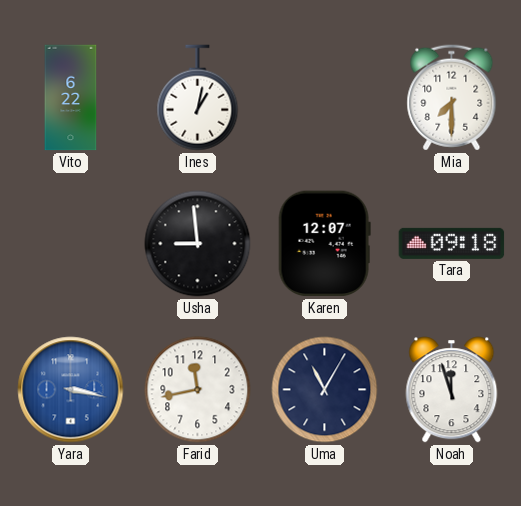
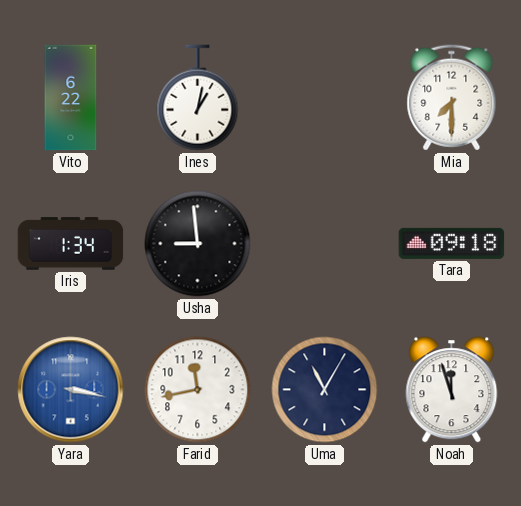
Iris: none -> 1:34
Karen: 12:07 -> none
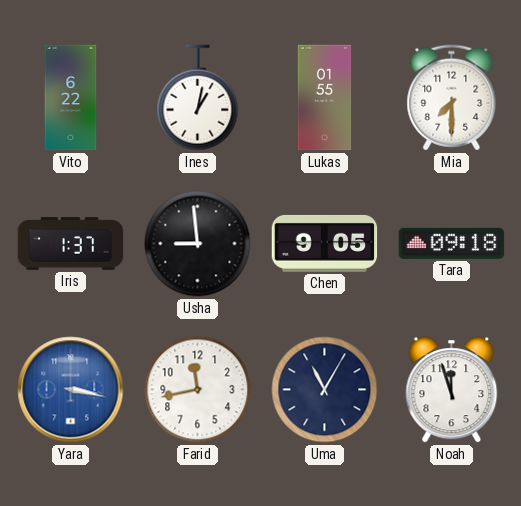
Lukas: none -> 01:55
Iris: 1:34 -> 1:37
Chen: none -> 9:05
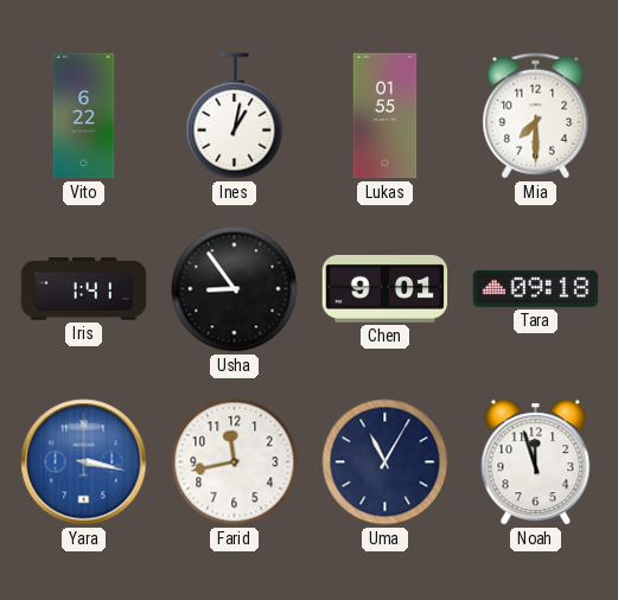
Iris: 1:37 -> 1:41
Usha: 8:59 -> 8:54
Chen: 9:05 -> 9:01
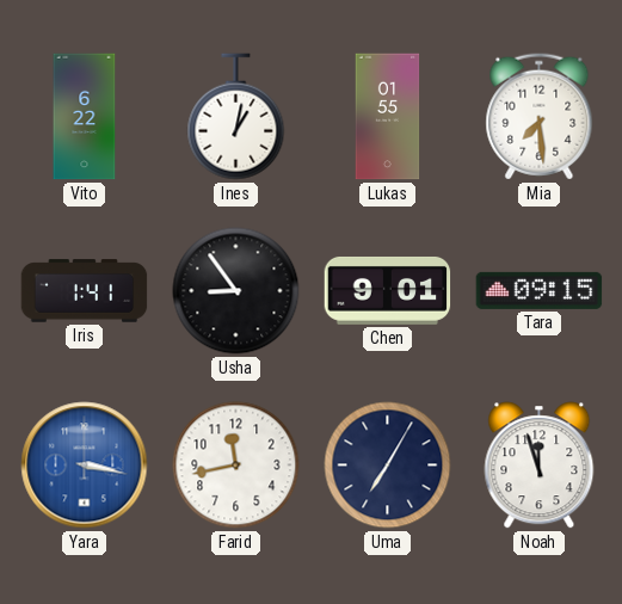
Mia: 7:30 -> 7:29
Tara: 09:18 -> 09:15
Uma: 11:05 -> 7:05
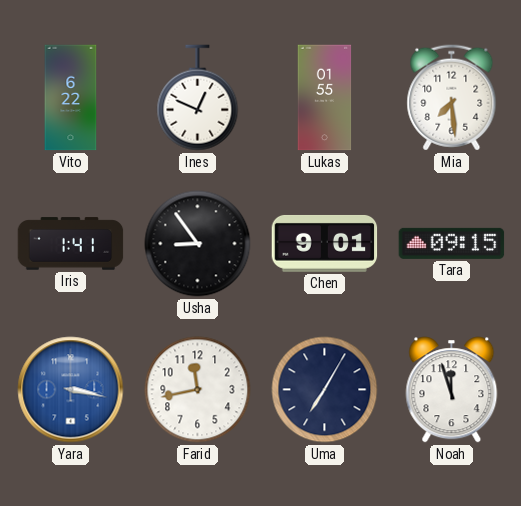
Ines: 1:02 -> 12:49
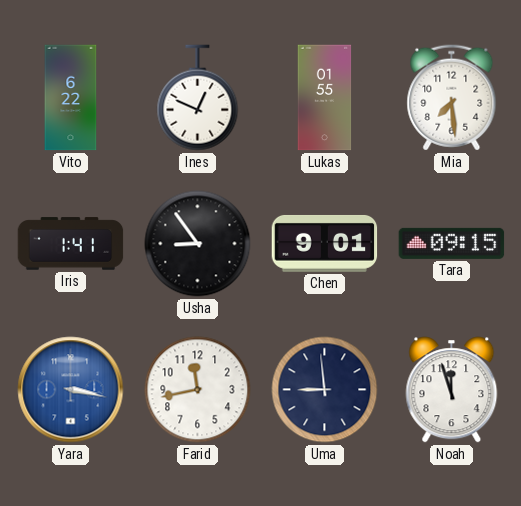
Uma: 7:05 -> 8:59
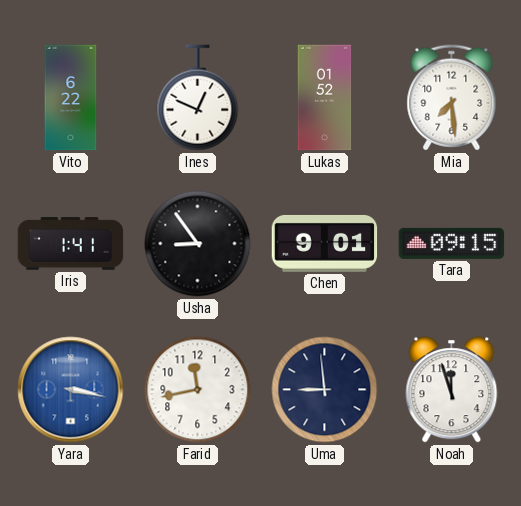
Lukas: 01:55 -> 01:52
